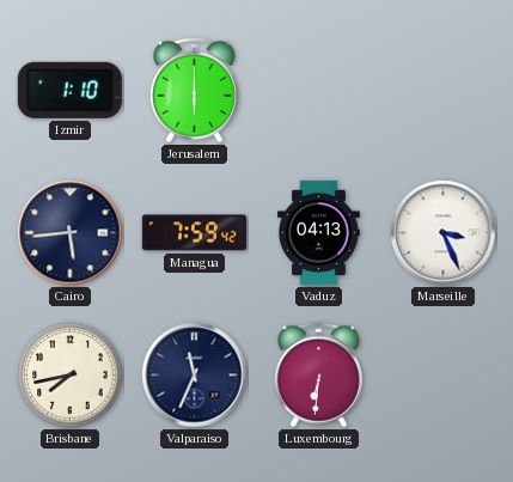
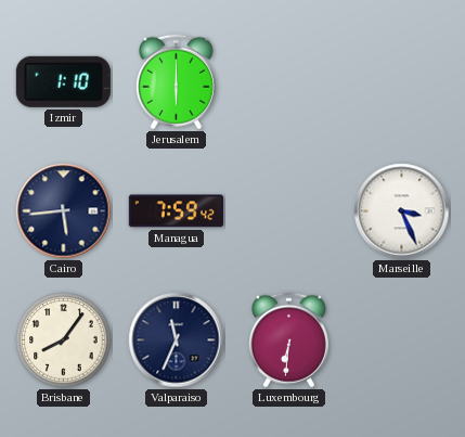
Vaduz: 04:13 -> none
Brisbane: 7:43 -> 8:06
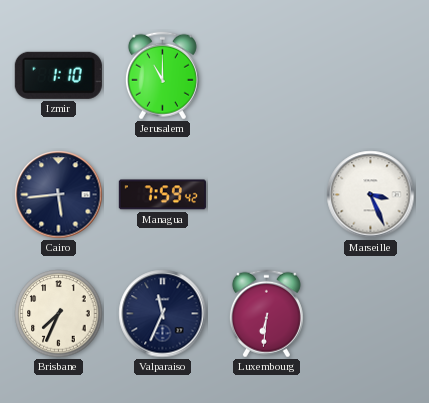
Jerusalem: 6:00 -> 11:00
Brisbane: 8:06 -> 7:34
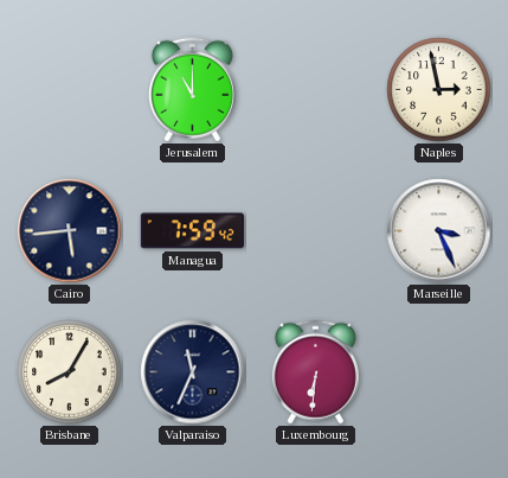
Izmir: 1:10 -> none
Naples: none -> 2:58
Brisbane: 7:34 -> 8:05
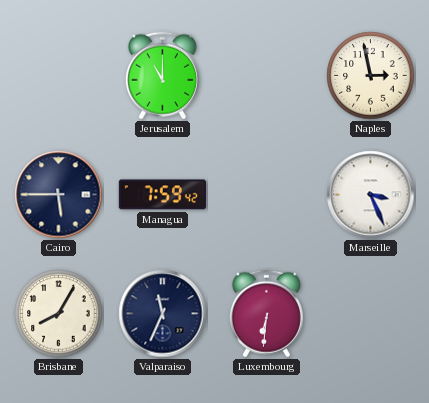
Cairo: 5:44 -> 5:45
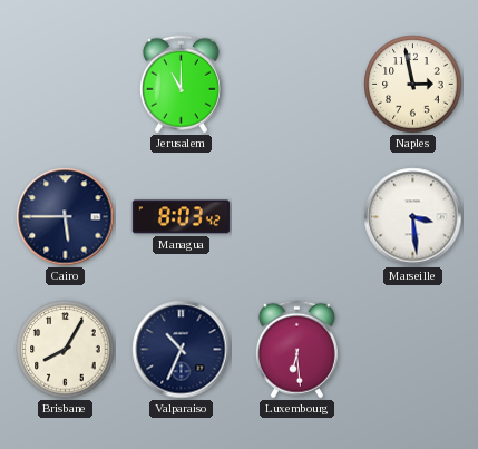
Managua: 7:59 -> 8:03
Marseille: 3:26 -> 3:29
Valparaiso: 11:34 -> 10:34
Luxembourg: 6:31 -> 6:29
